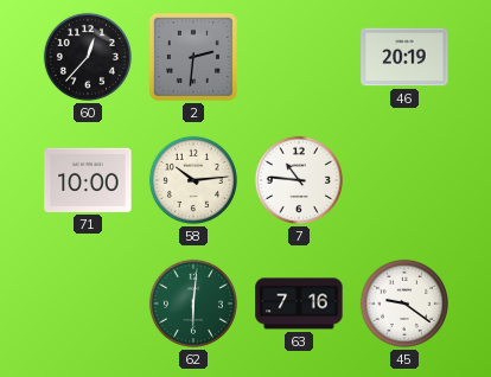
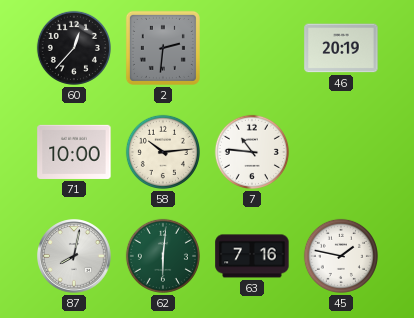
87: none -> 8:02
45: 9:21 -> 1:47
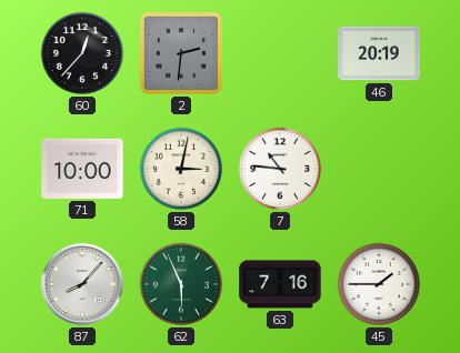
58: 10:14 -> 3:02
87: 8:02 -> 8:07
62: 6:01 -> 5:56
45: 1:47 -> 1:45
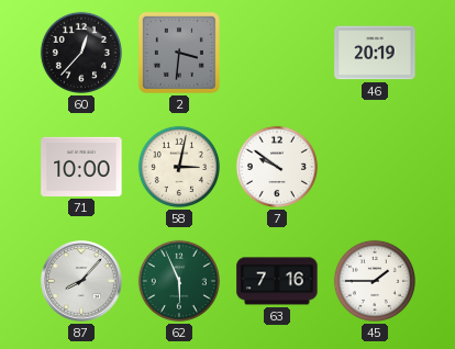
2: 2:31 -> 3:31
7: 10:46 -> 9:51
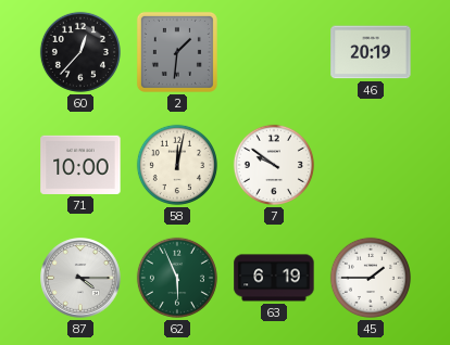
2: 3:31 -> 1:31
58: 3:02 -> 12:02
87: 8:07 -> 4:15
63: 7:16 -> 6:19
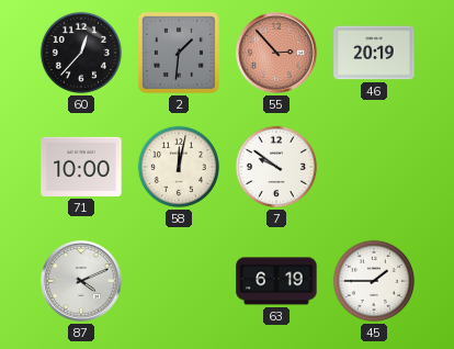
55: none -> 2:53
87: 4:15 -> 4:11
62: 5:56 -> none
